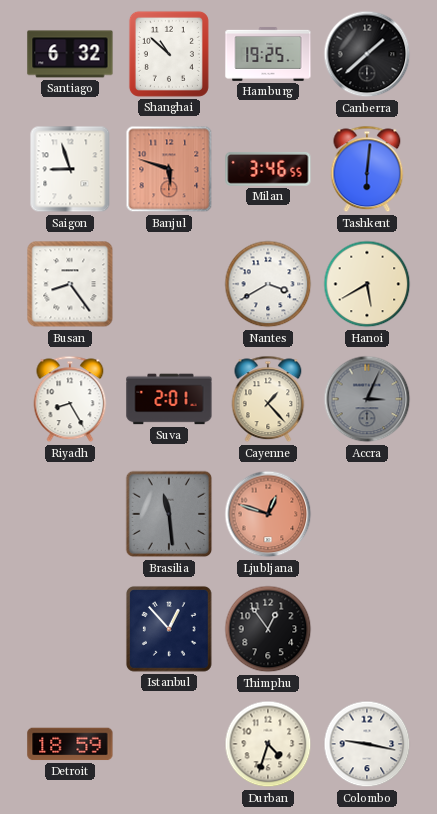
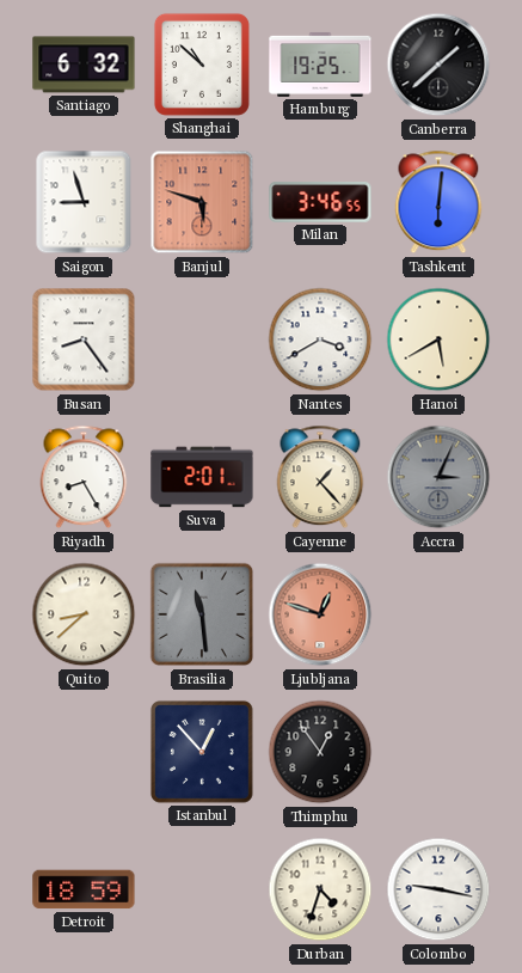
Quito: none -> 8:38
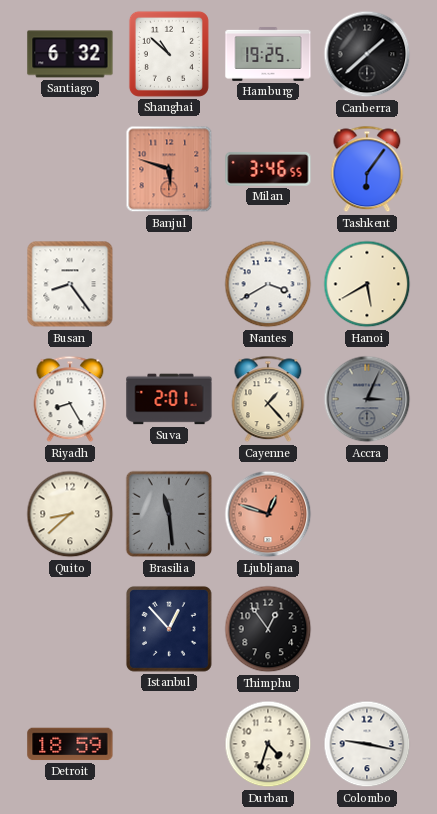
Saigon: 8:57 -> none
Tashkent: 6:01 -> 6:06
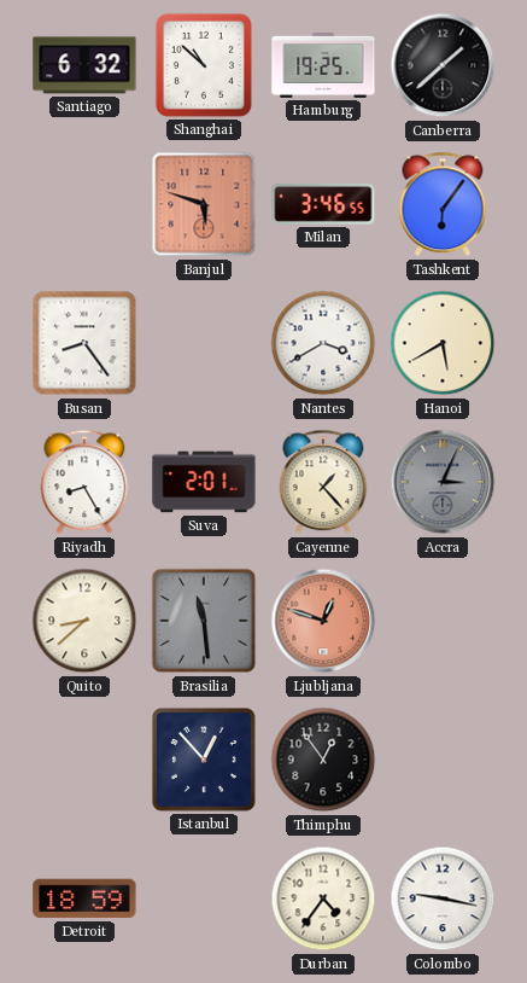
Durban: 4:33 -> 4:36
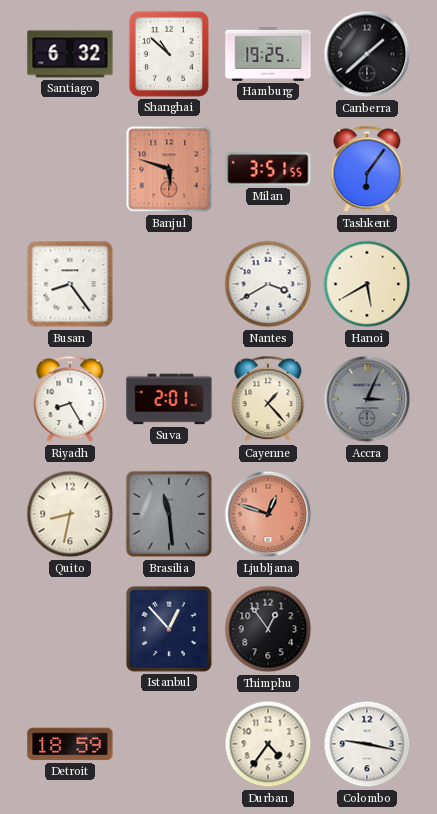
Milan: 3:46 -> 3:51
Quito: 8:38 -> 8:32
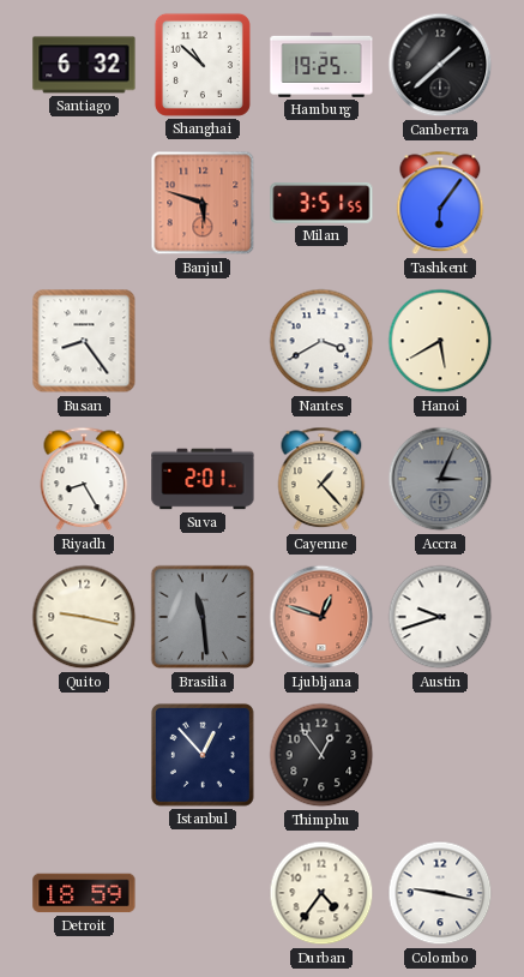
Quito: 8:32 -> 9:17
Austin: none -> 9:42
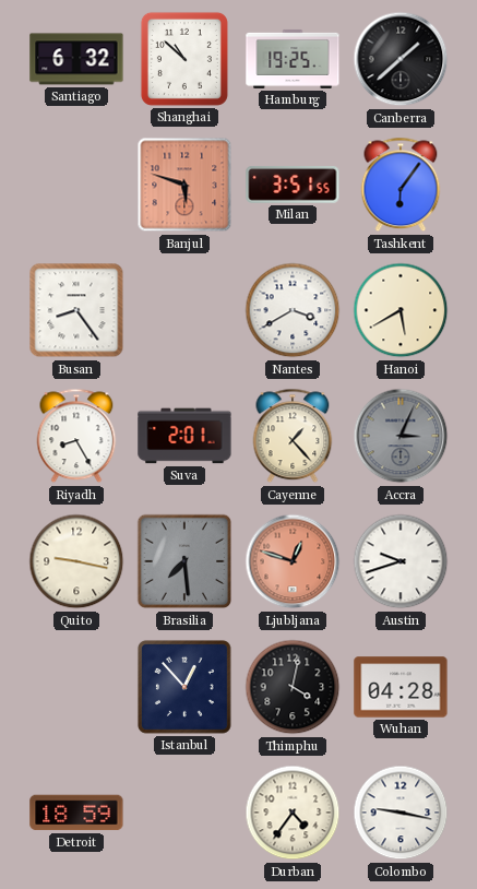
Brasilia: 11:29 -> 7:29
Thimphu: 12:54 -> 4:02
Wuhan: none -> 04:28
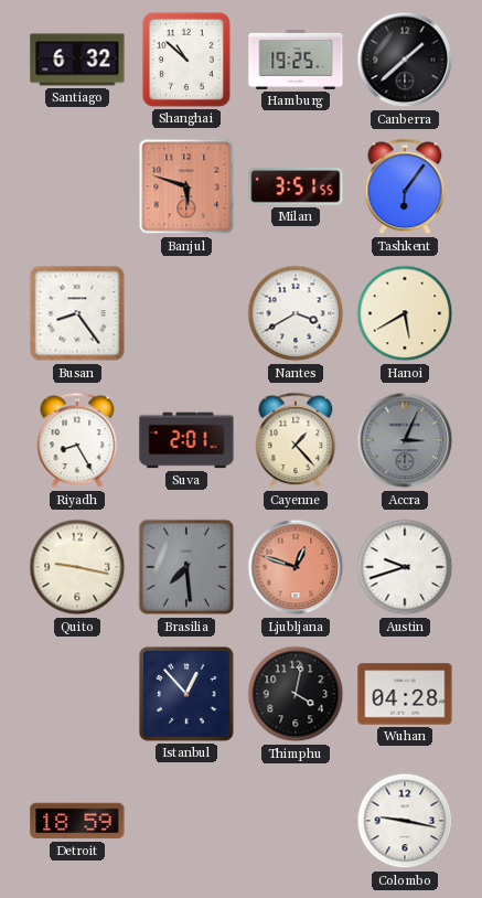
Durban: 4:36 -> none
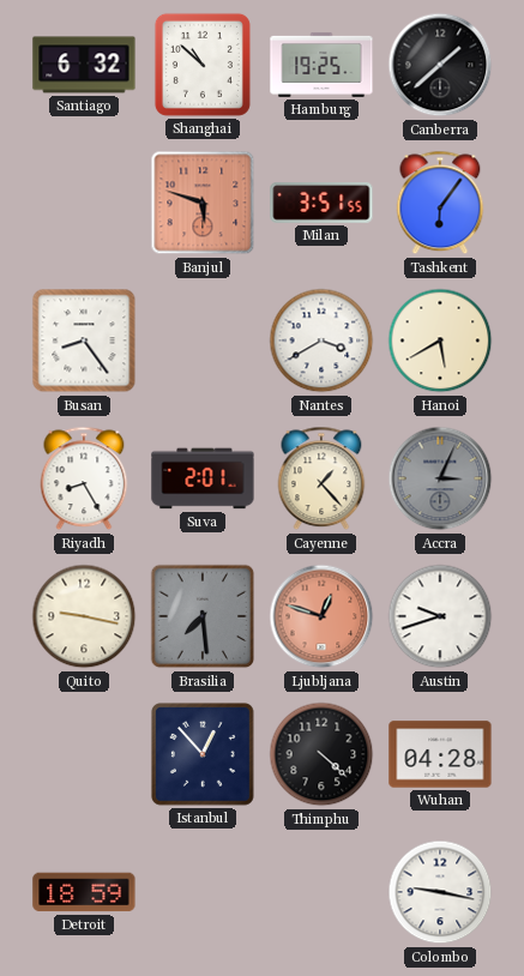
Thimphu: 4:02 -> 4:22
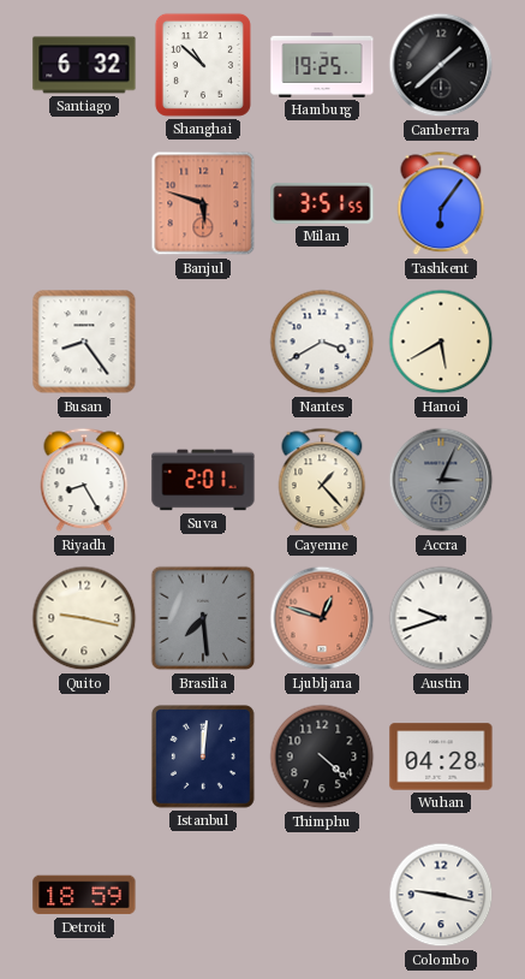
Istanbul: 12:53 -> 12:01
